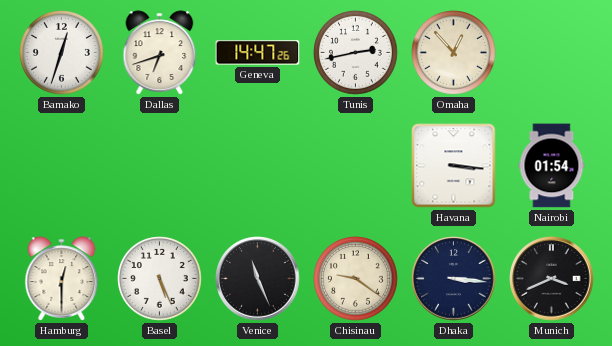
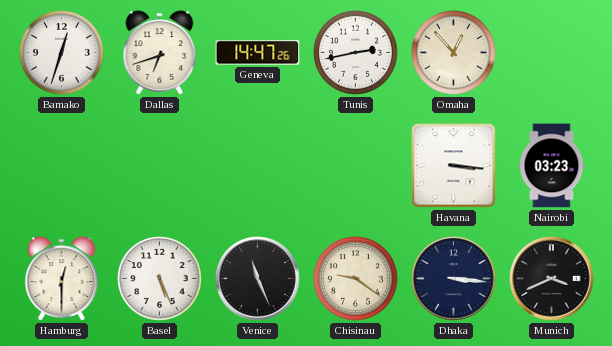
Nairobi: 01:54 -> 03:23
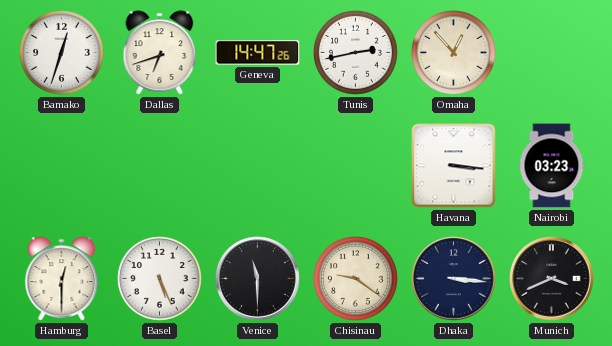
Venice: 11:26 -> 11:30
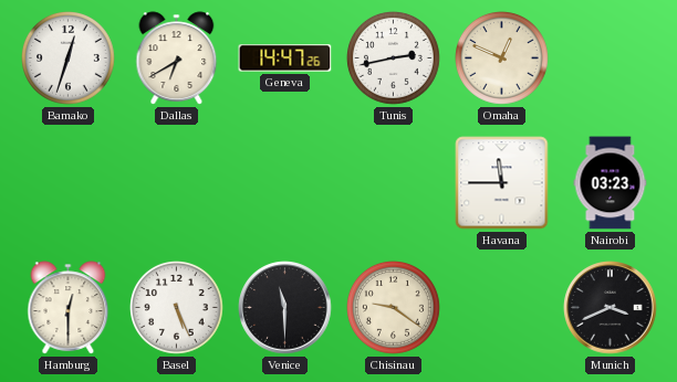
Dallas: 6:42 -> 6:40
Omaha: 12:53 -> 12:49
Havana: 3:16 -> 11:45
Dhaka: 3:16 -> none
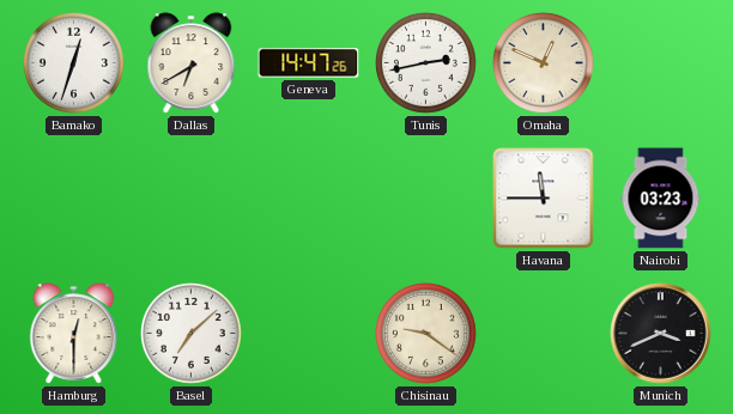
Basel: 5:26 -> 7:08
Venice: 11:30 -> none
